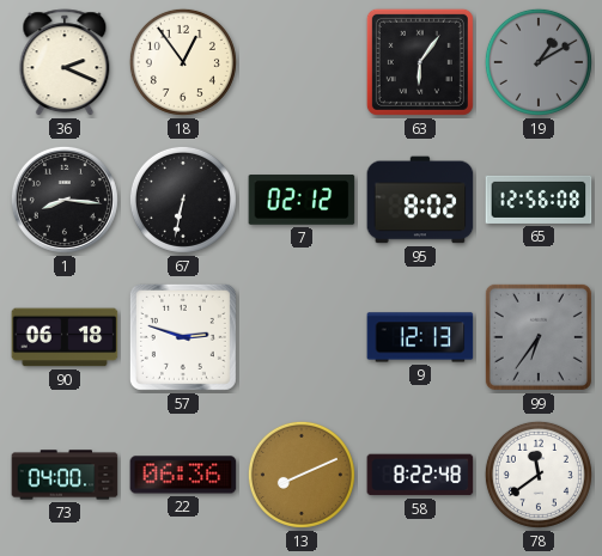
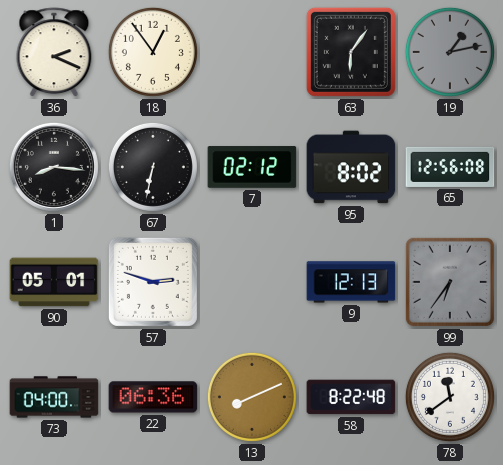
19: 1:10 -> 1:13
90: 06:18 -> 05:01
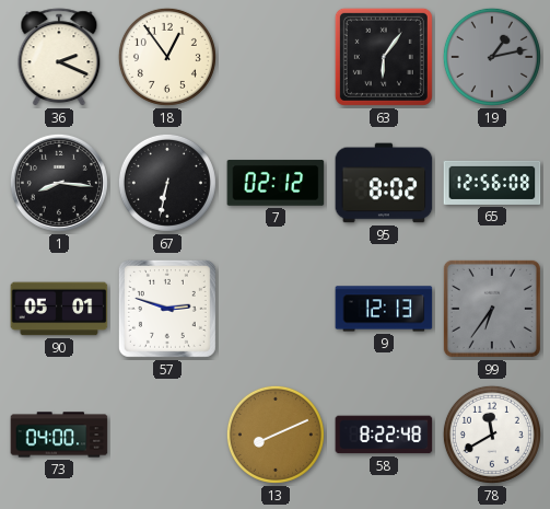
22: 06:36 -> none
78: 11:39 -> 11:40
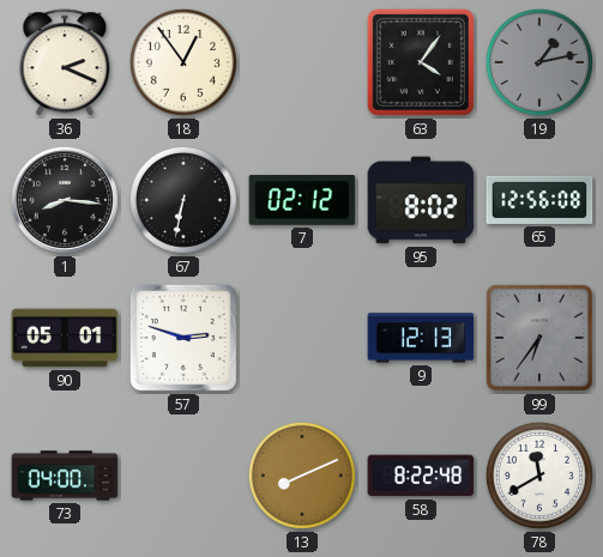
63: 6:06 -> 4:06
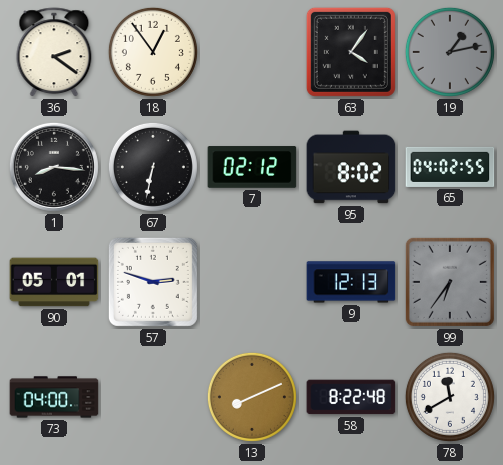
36: 2:19 -> 2:21
65: 12:56 -> 04:02
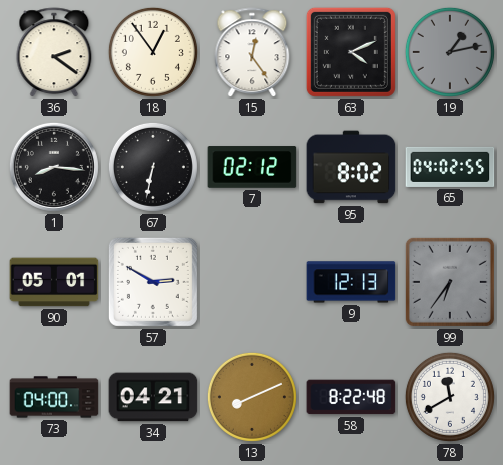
15: none -> 12:24
63: 4:06 -> 4:11
57: 2:48 -> 2:50
34: none -> 04:21
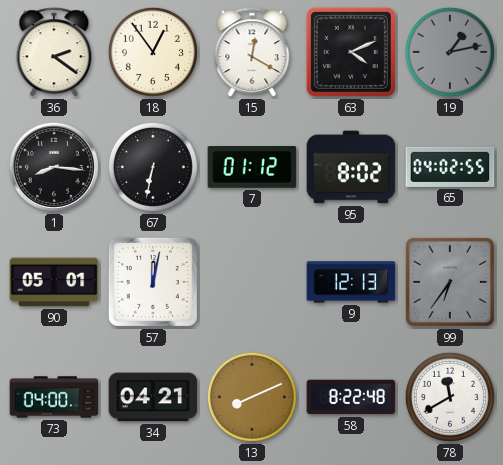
15: 12:24 -> 12:20
7: 02:12 -> 01:12
57: 2:50 -> 12:02
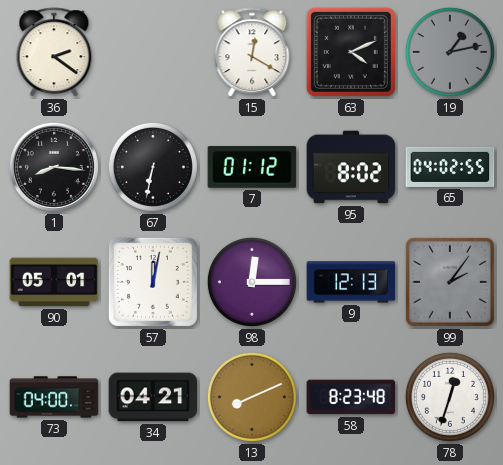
18: 12:54 -> none
98: none -> 12:15
99: 6:36 -> 2:06
58: 8:22 -> 8:23
78: 11:40 -> 12:33
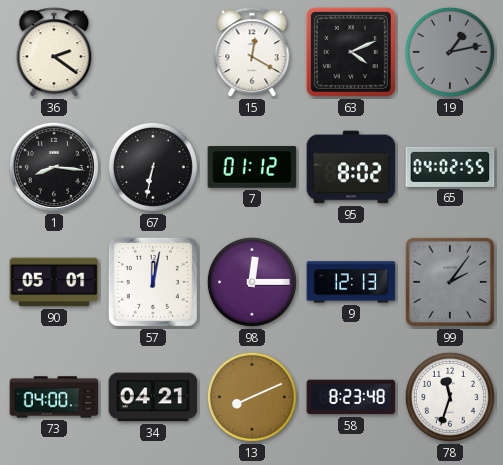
78: 12:33 -> 11:33
